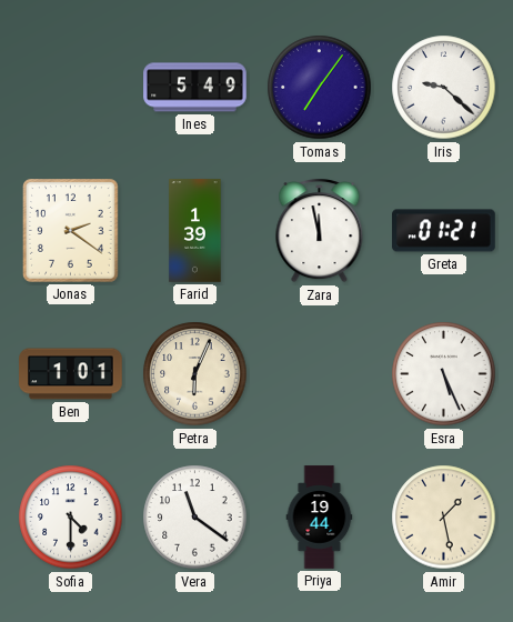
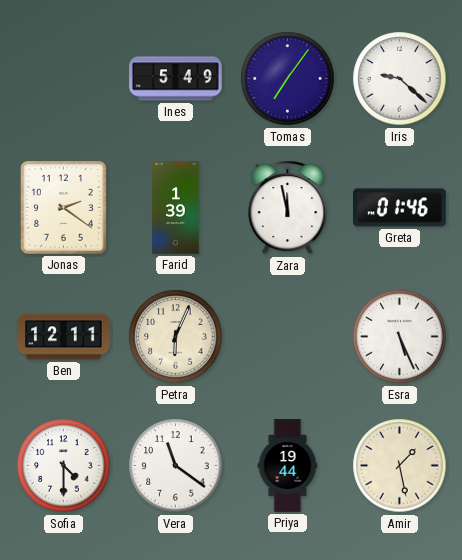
Greta: 01:21 -> 01:46
Ben: 1:01 -> 12:11
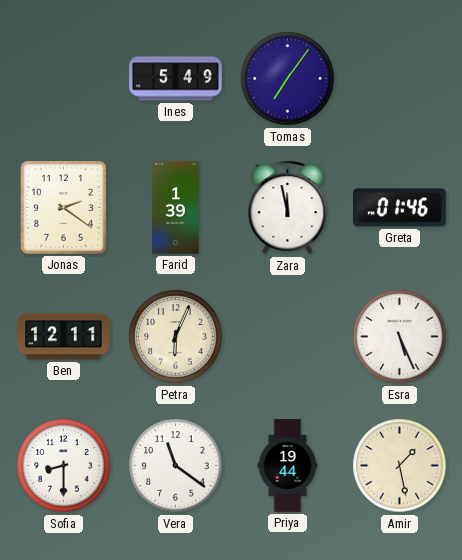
Iris: 9:22 -> none
Sofia: 4:30 -> 8:30
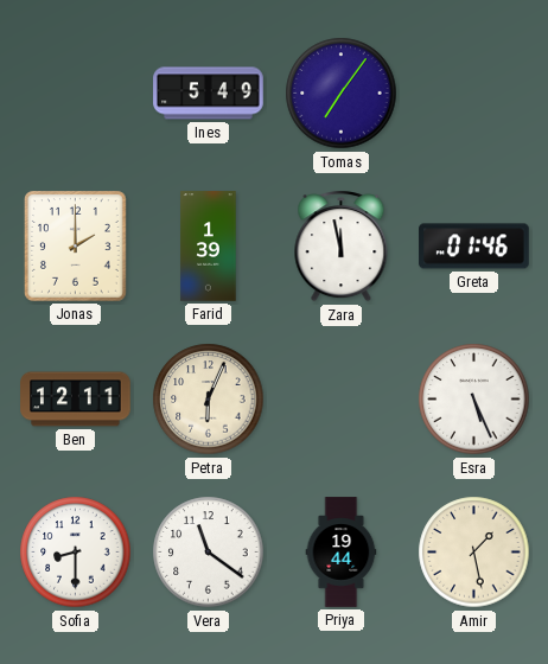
Jonas: 2:21 -> 2:00
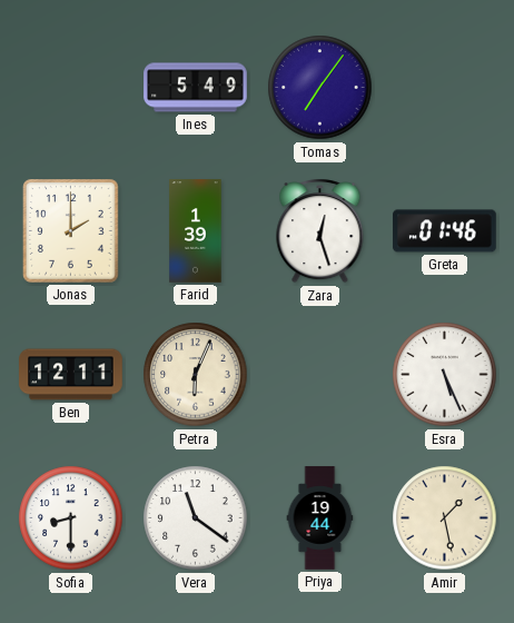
Zara: 11:58 -> 12:27
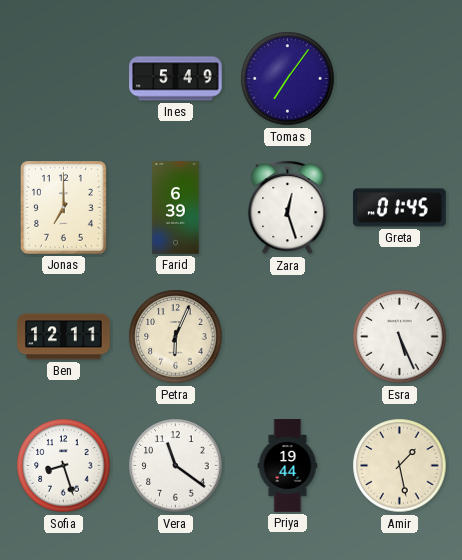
Jonas: 2:00 -> 7:00
Farid: 1:39 -> 6:39
Greta: 01:46 -> 01:45
Sofia: 8:30 -> 8:27
